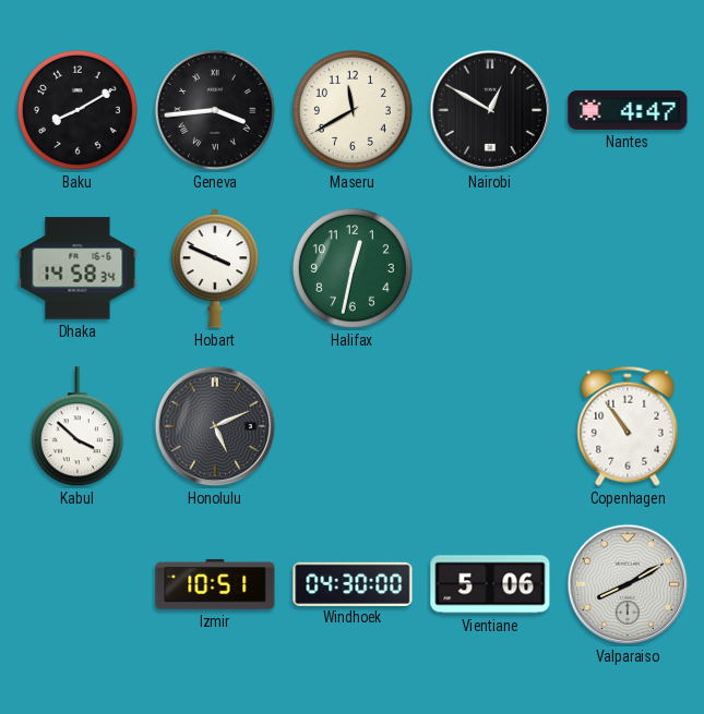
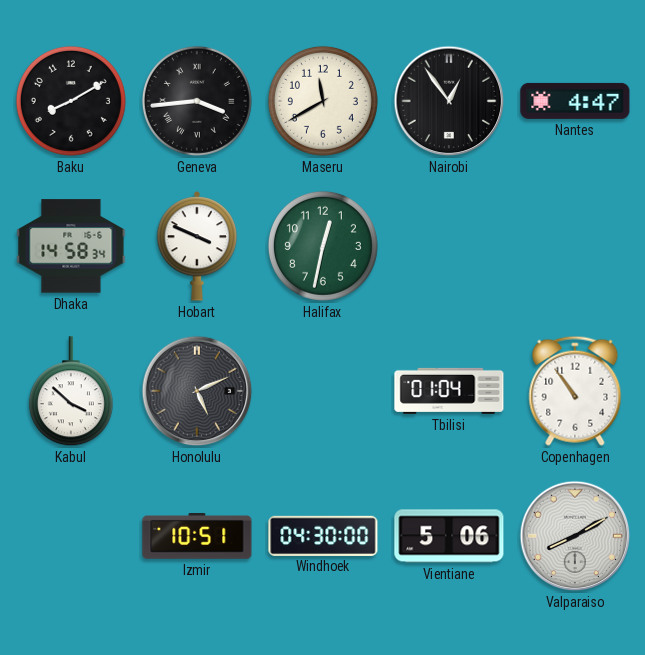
Nairobi: 12:50 -> 12:54
Tbilisi: none -> 01:04
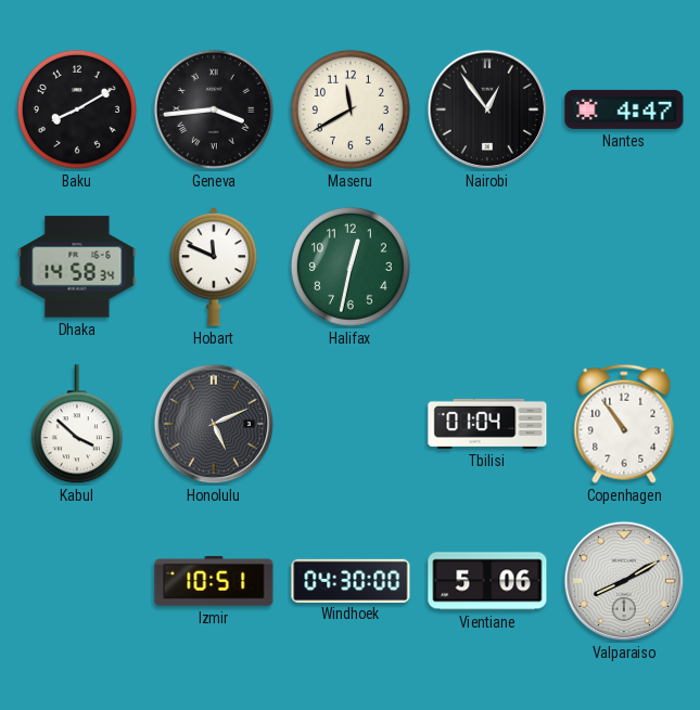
Hobart: 3:49 -> 11:49
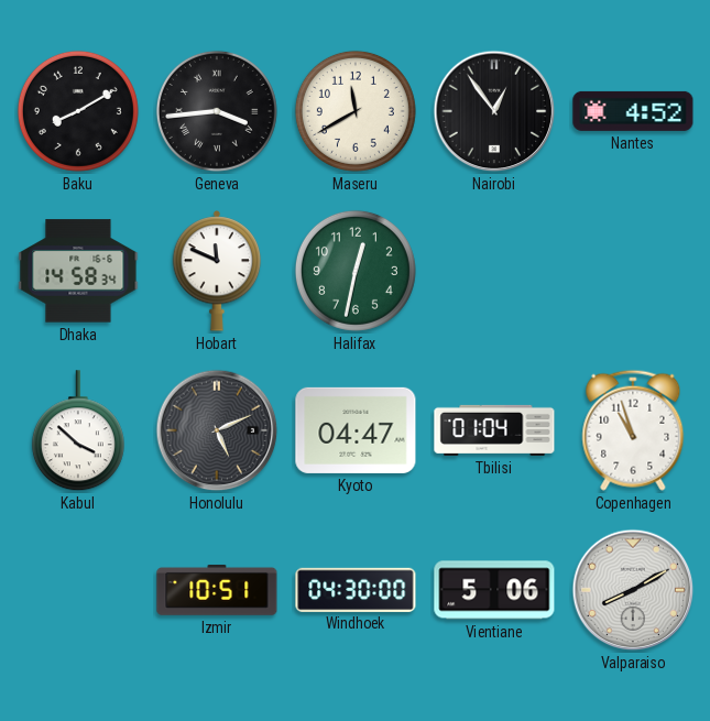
Nantes: 4:47 -> 4:52
Kyoto: none -> 04:47
Copenhagen: 10:54 -> 10:57
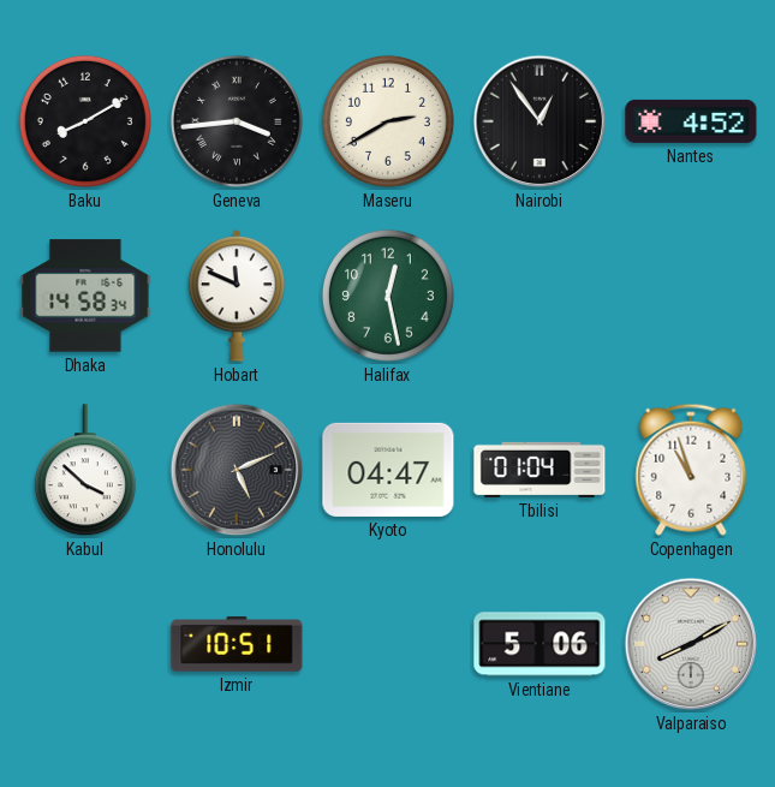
Maseru: 11:40 -> 2:40
Halifax: 12:32 -> 12:28
Windhoek: 04:30 -> none
